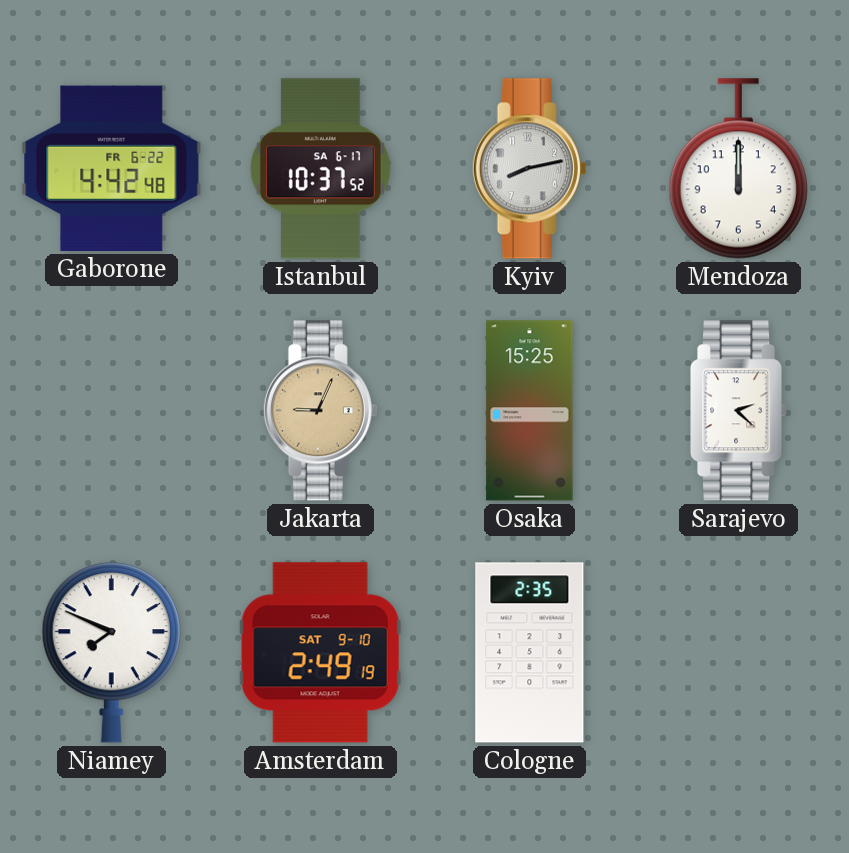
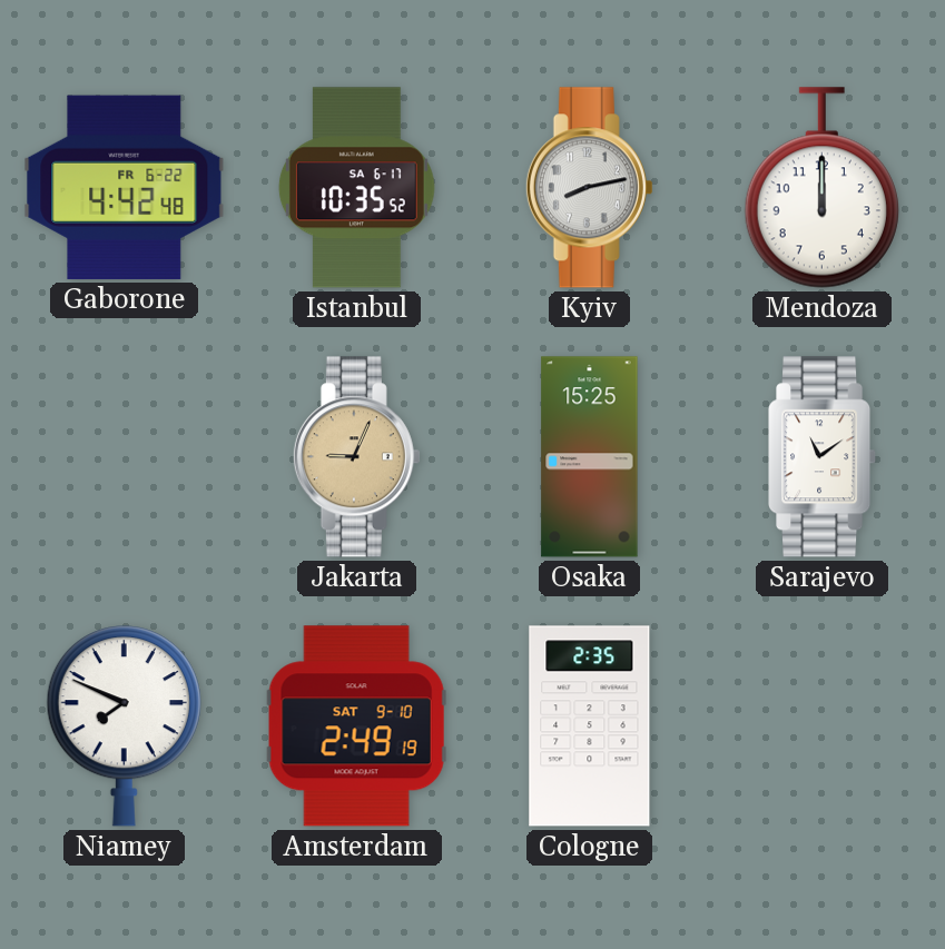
Istanbul: 10:37 -> 10:35
Sarajevo: 2:22 -> 11:09
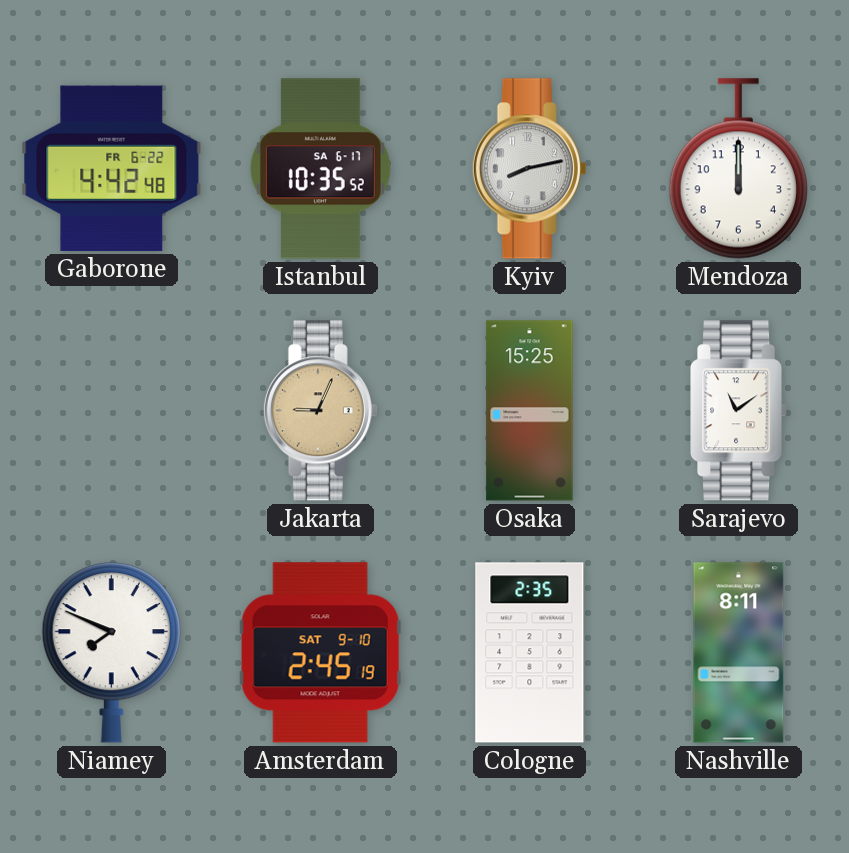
Amsterdam: 2:49 -> 2:45
Nashville: none -> 8:11
